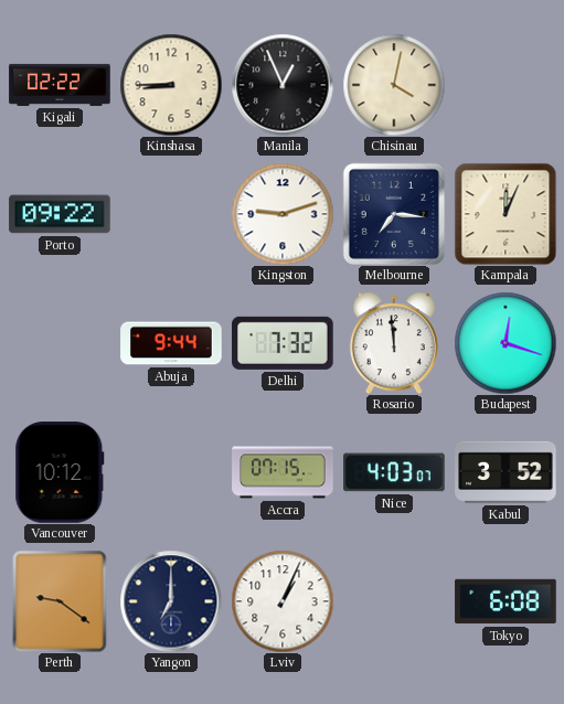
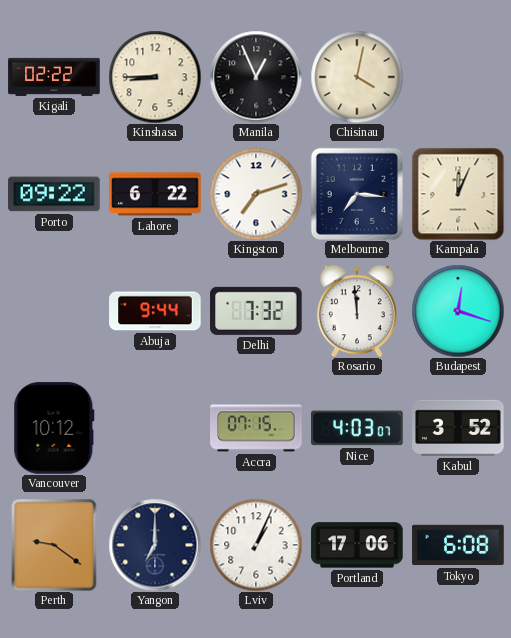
Lahore: none -> 6:22
Kingston: 9:12 -> 7:12
Portland: none -> 17:06
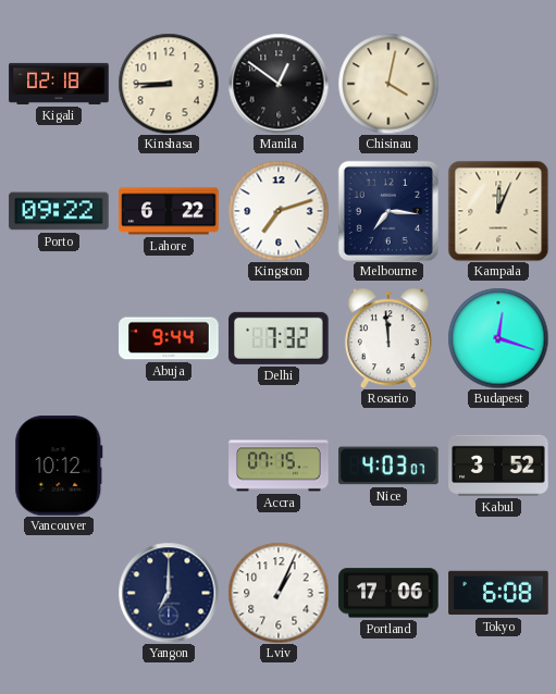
Kigali: 02:22 -> 02:18
Manila: 12:56 -> 12:51
Perth: 9:21 -> none
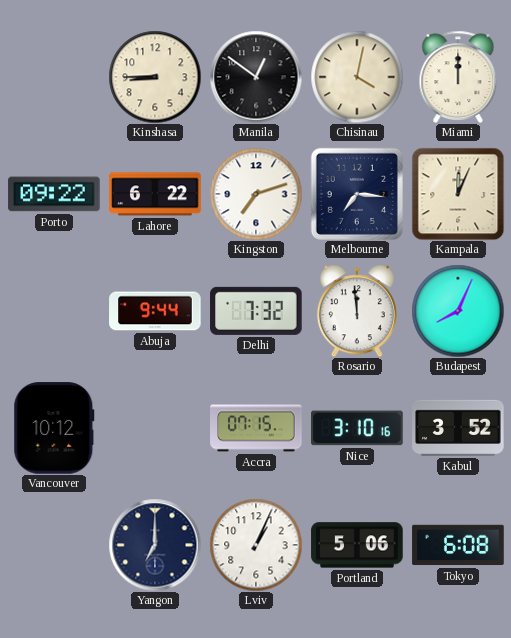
Kigali: 02:18 -> none
Miami: none -> 12:00
Budapest: 12:18 -> 8:04
Nice: 4:03 -> 3:10
Portland: 17:06 -> 5:06
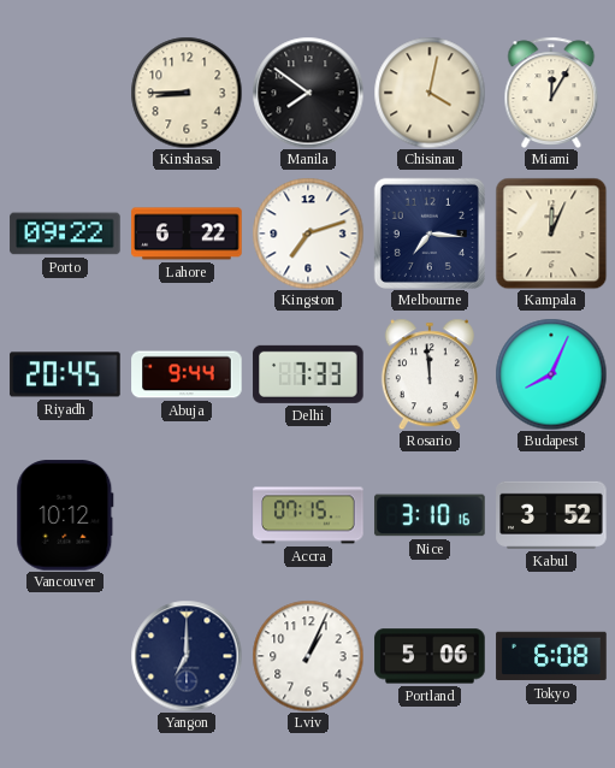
Manila: 12:51 -> 7:51
Miami: 12:00 -> 12:05
Riyadh: none -> 20:45
Delhi: 7:32 -> 7:33
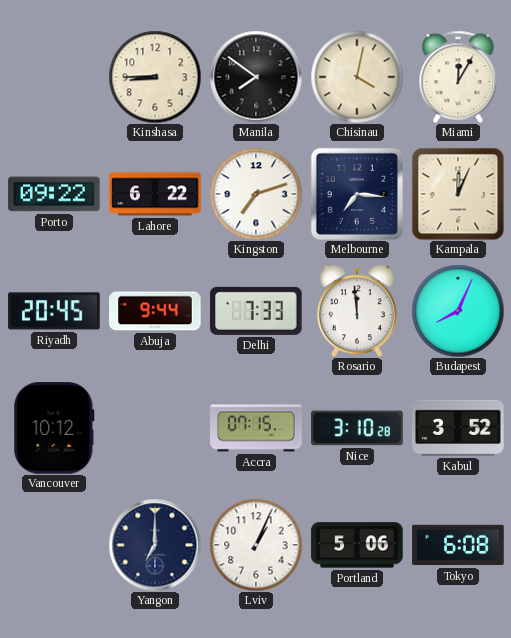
Nice: 3:10:16 -> 3:10:28
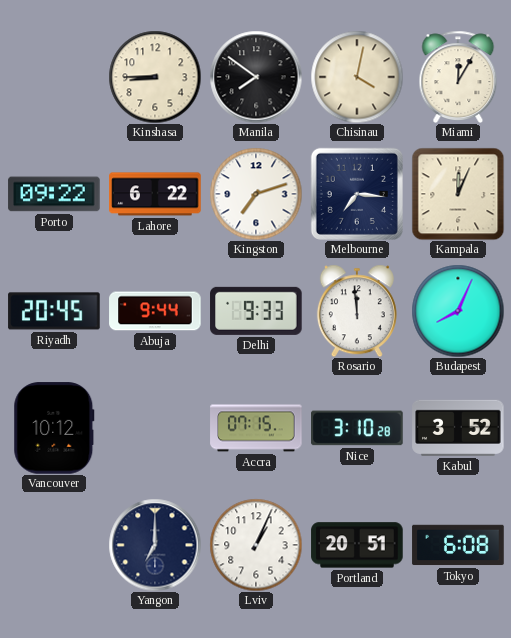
Delhi: 7:33 -> 9:33
Portland: 5:06 -> 20:51
